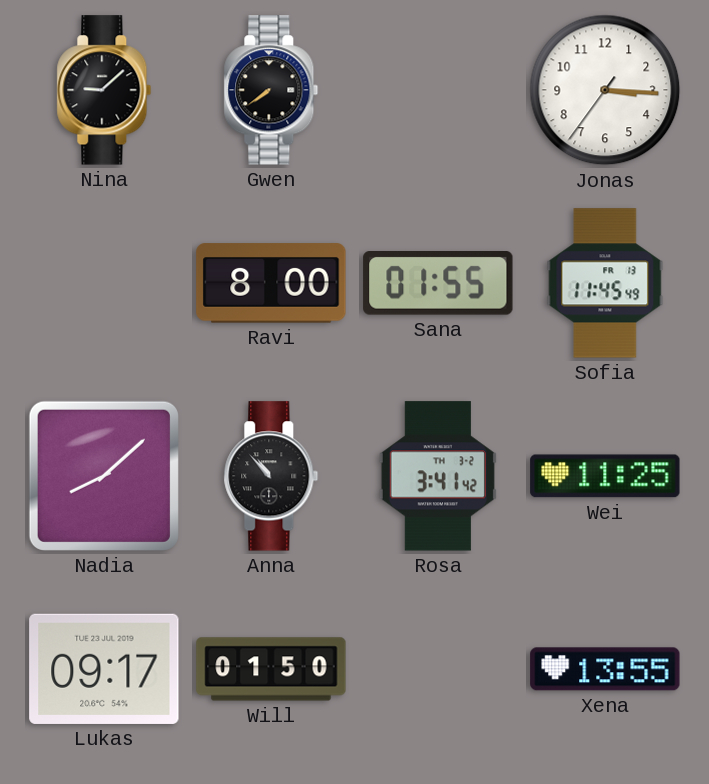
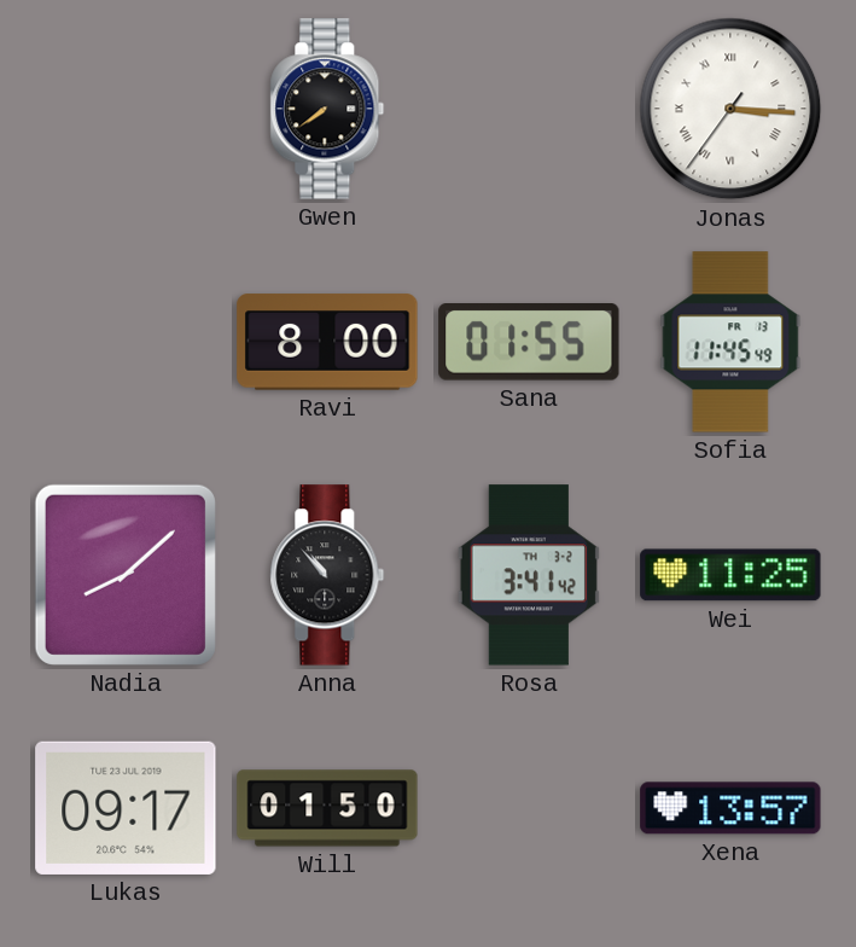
Nina: 9:08 -> none
Jonas numerals: Arabic -> Roman
Xena: 13:55 -> 13:57
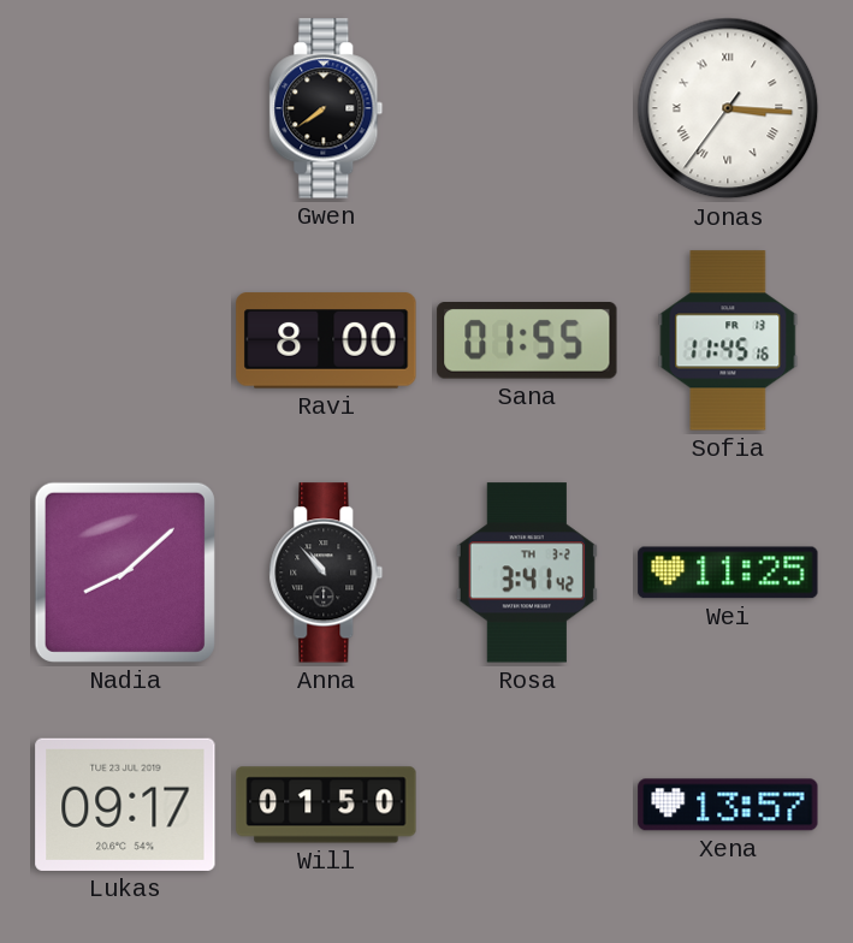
Sofia: 11:45:49 -> 11:45:16
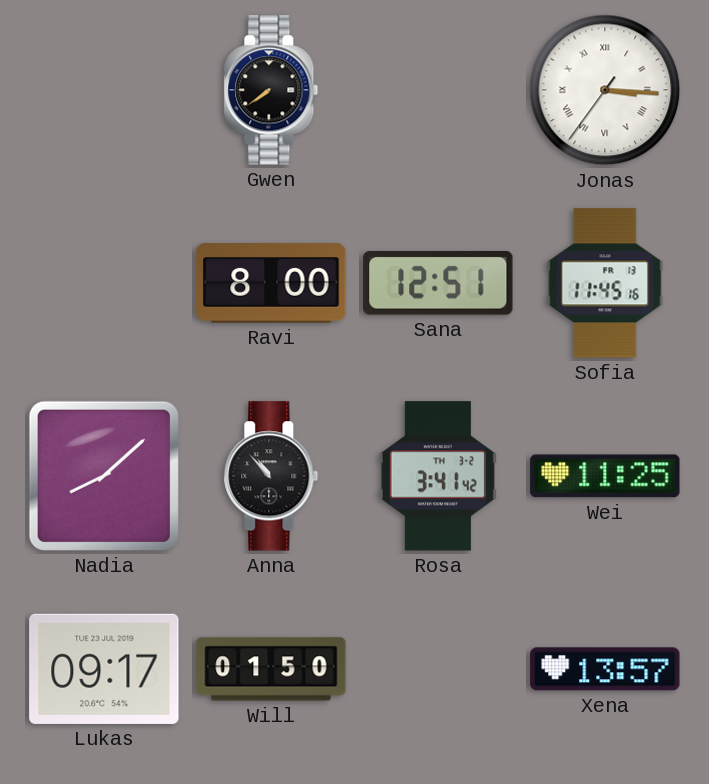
Sana: 01:55 -> 12:51
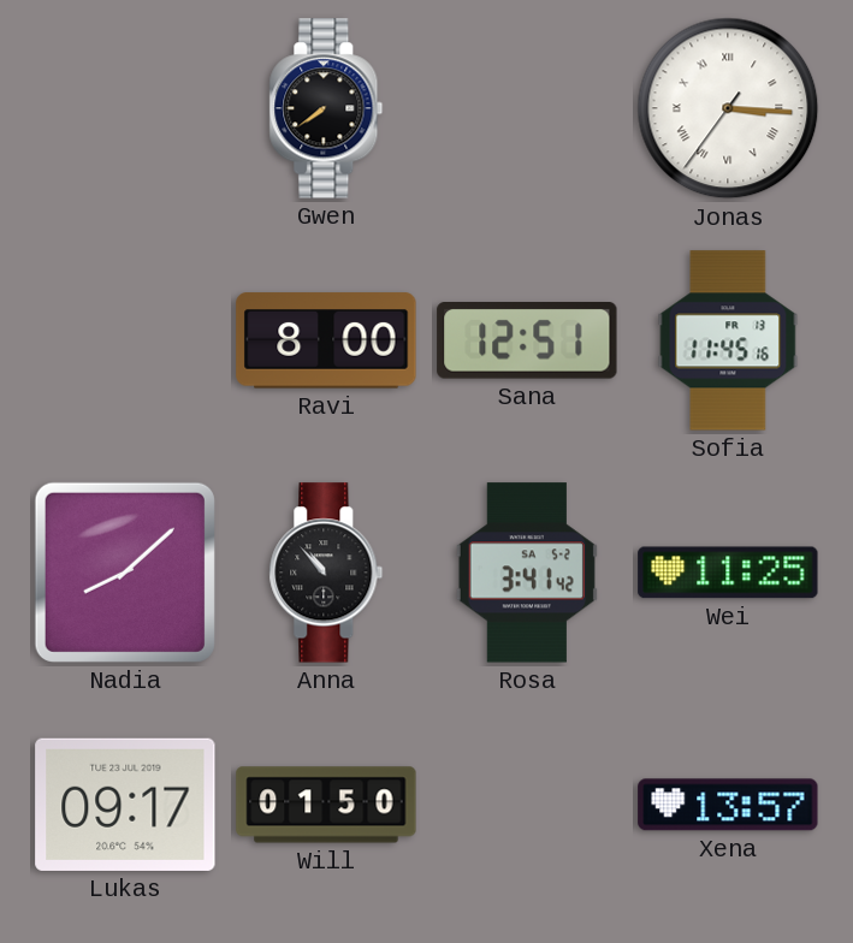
Rosa date: TH 3-2 -> SA 5-2
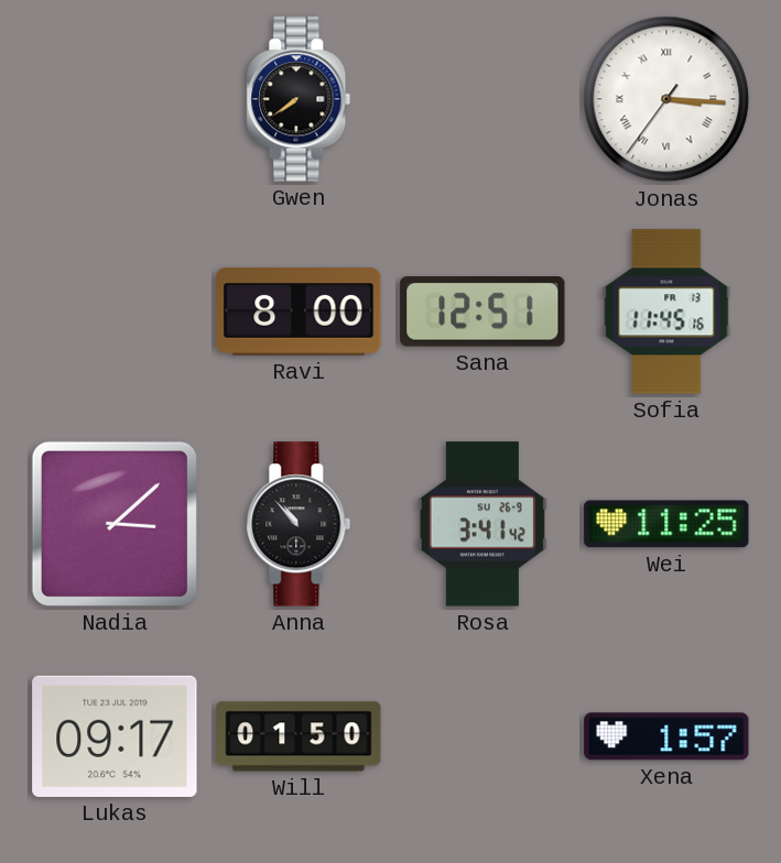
Nadia: 8:08 -> 3:08
Rosa date: SA 5-2 -> SU 26-9
Xena: 13:57 -> 1:57
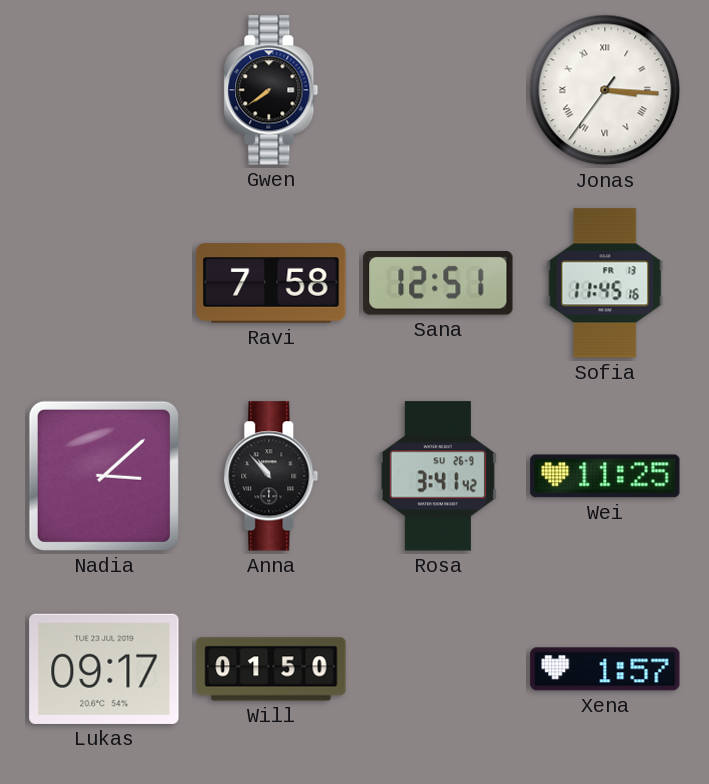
Ravi: 8:00 -> 7:58
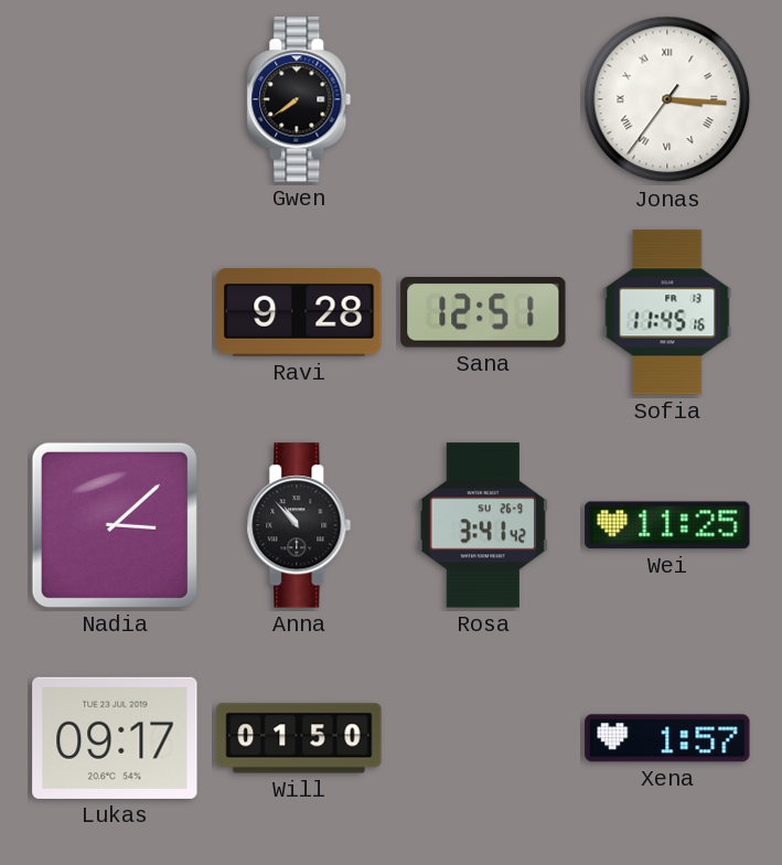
Ravi: 7:58 -> 9:28
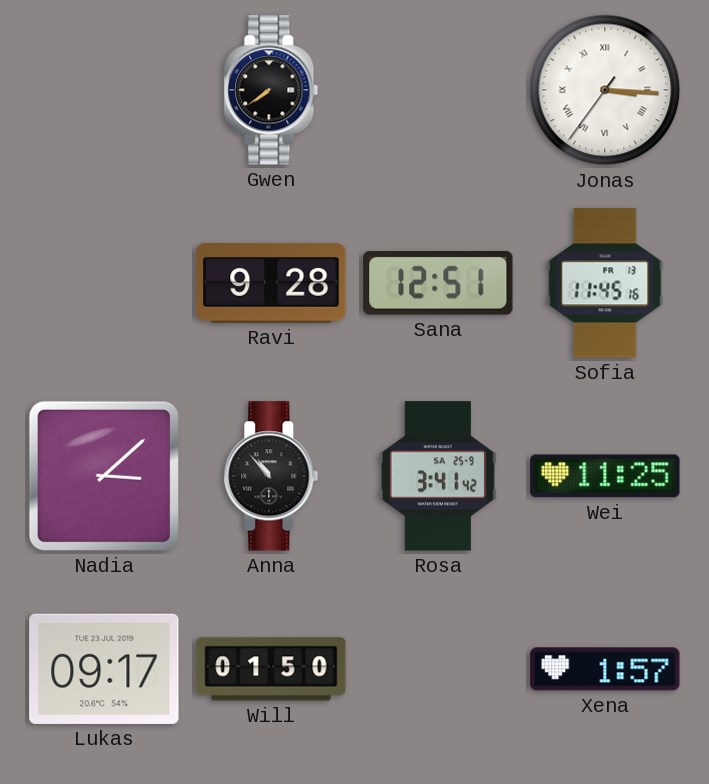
Rosa date: SU 26-9 -> SA 25-9
